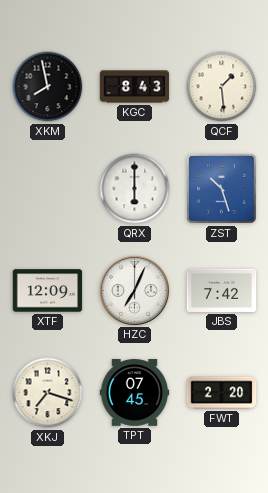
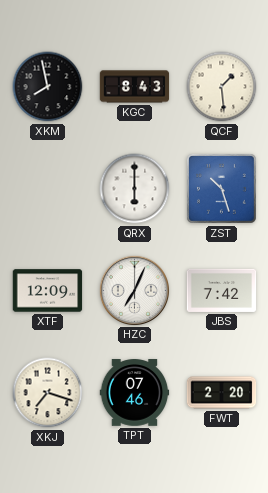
TPT: 07:45 -> 07:46
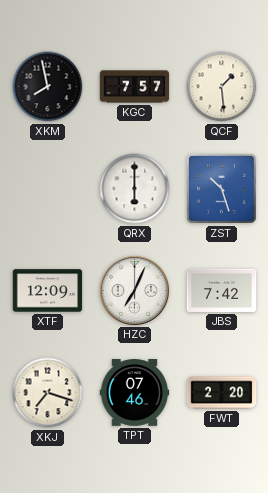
KGC: 8:43 -> 7:57
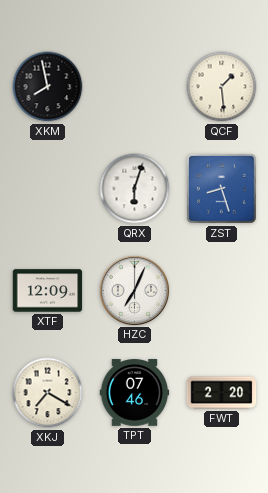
KGC: 7:57 -> none
QRX: 6:00 -> 6:03
ZST: 10:27 -> 8:27
JBS: 7:42 -> none
XKJ: 7:18 -> 7:20
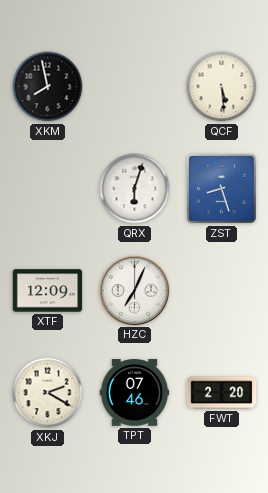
QCF: 1:29 -> 5:29
XKJ: 7:20 -> 2:20
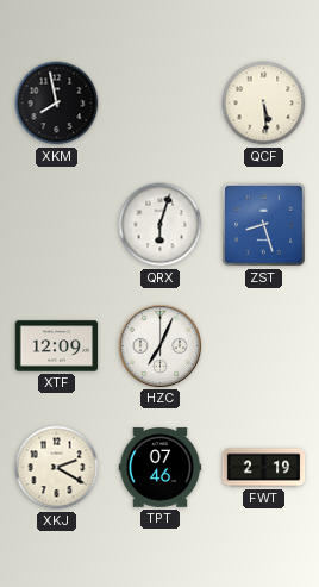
FWT: 2:20 -> 2:19
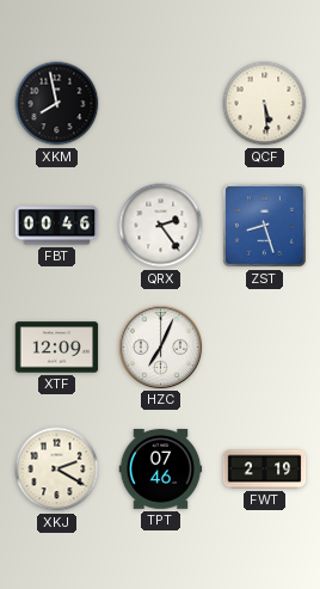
FBT: none -> 00:46
QRX: 6:03 -> 2:24
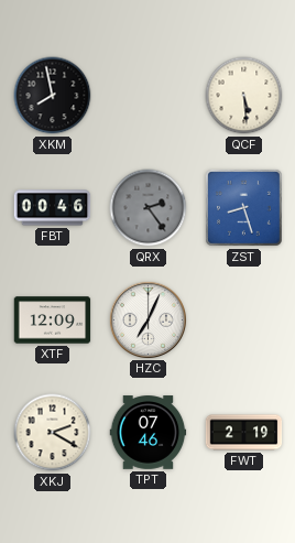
QRX dial: white -> grey
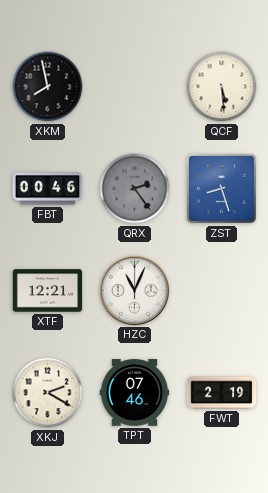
XTF: 12:09 -> 12:21
HZC: 7:04 -> 11:04
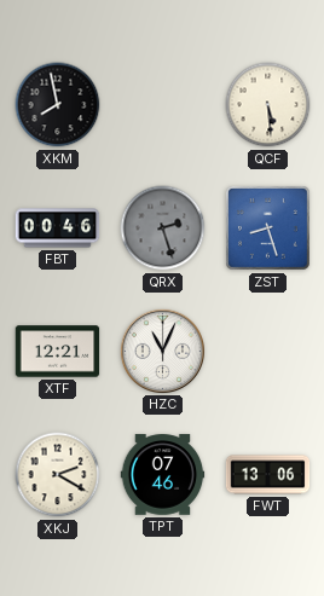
QRX: 2:24 -> 2:27
FWT: 2:19 -> 13:06
